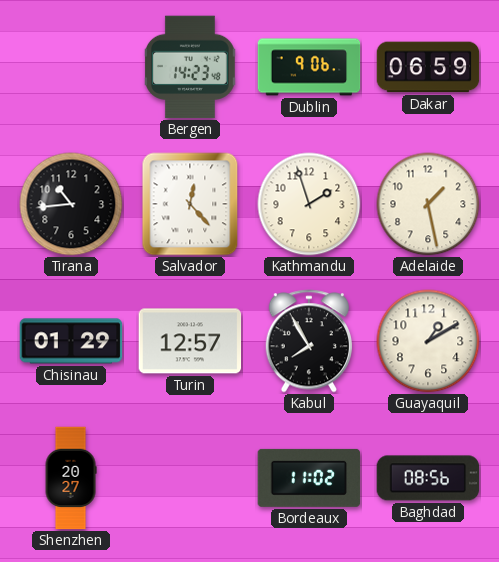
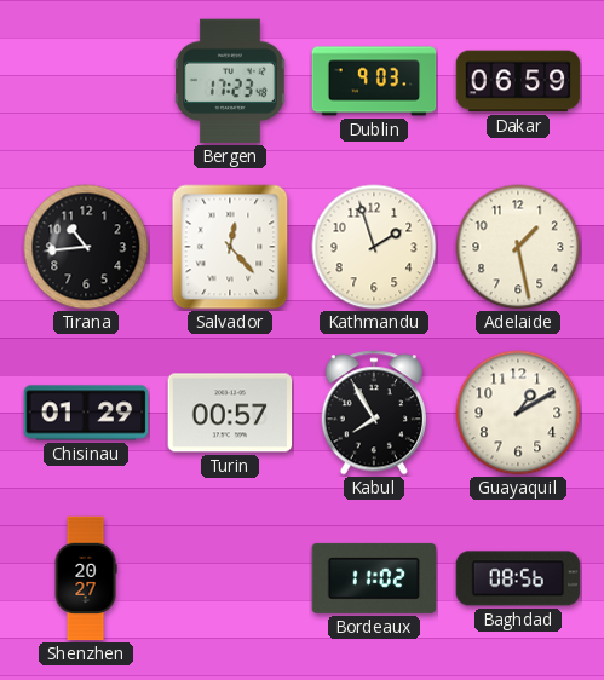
Bergen: 14:23 -> 17:23
Dublin: 9:06 -> 9:03
Turin: 12:57 -> 00:57
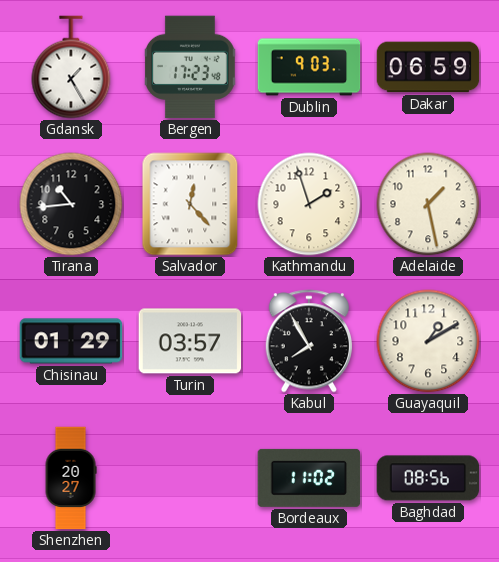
Gdansk: none -> 1:25
Turin: 00:57 -> 03:57
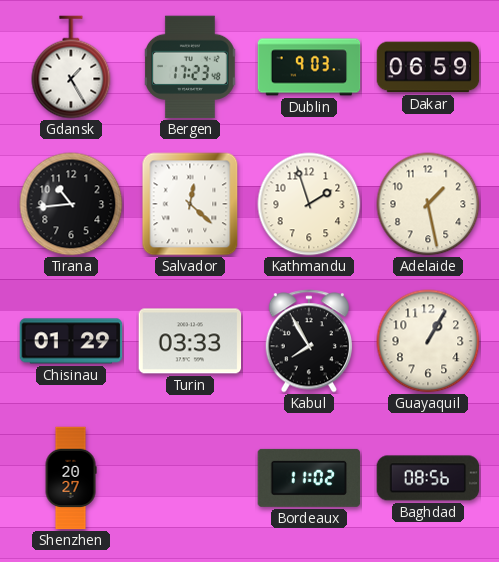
Salvador: 12:23 -> 12:22
Turin: 03:57 -> 03:33
Guayaquil: 1:10 -> 1:05
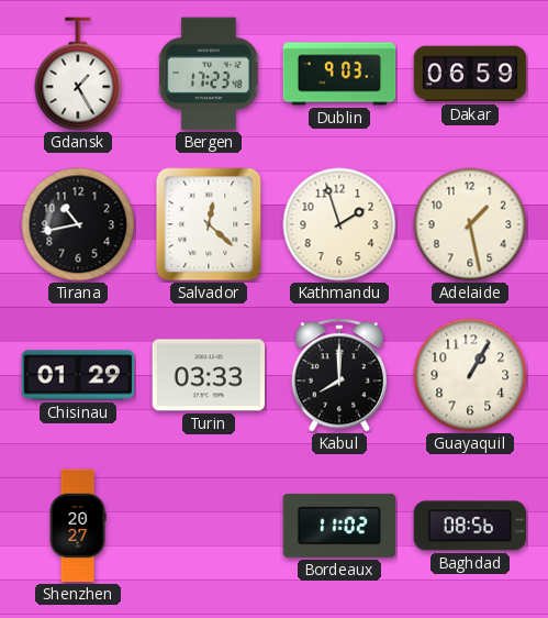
Tirana: 10:44 -> 10:43
Kabul: 7:55 -> 8:00
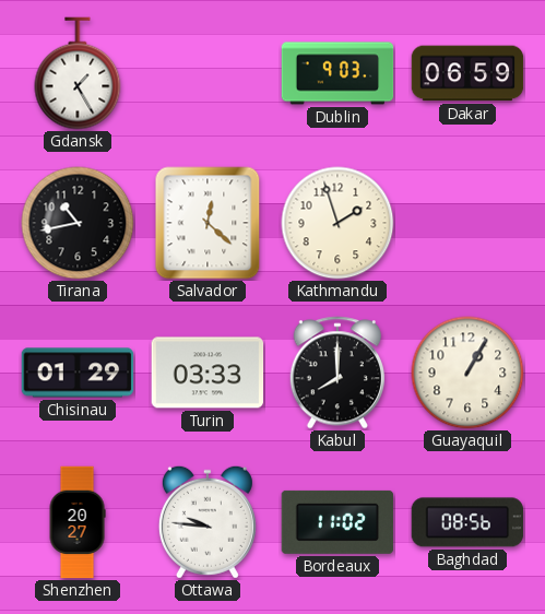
Bergen: 17:23 -> none
Adelaide: 1:28 -> none
Ottawa: none -> 9:46
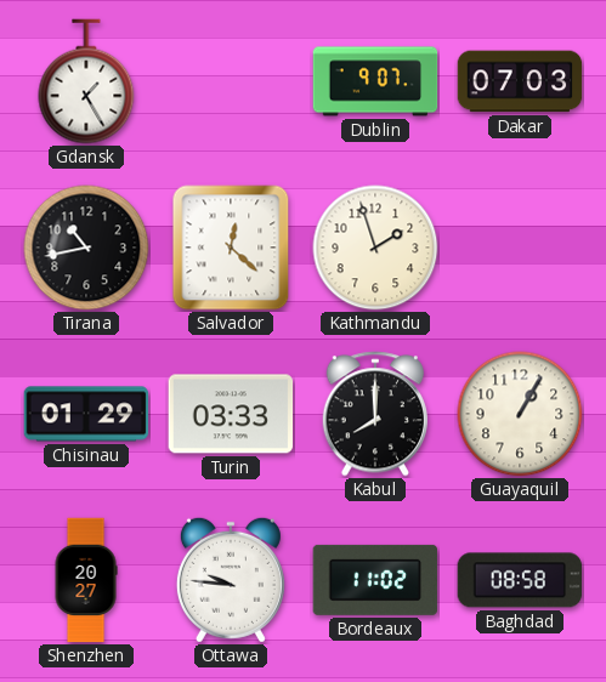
Dublin: 9:03 -> 9:07
Dakar: 06:59 -> 07:03
Baghdad: 08:56 -> 08:58
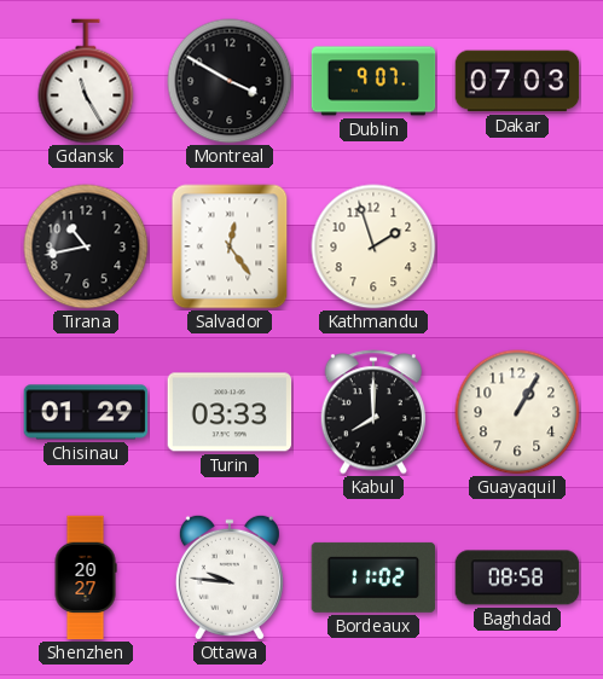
Gdansk: 1:25 -> 11:25
Montreal: none -> 3:50
Salvador: 12:22 -> 12:24
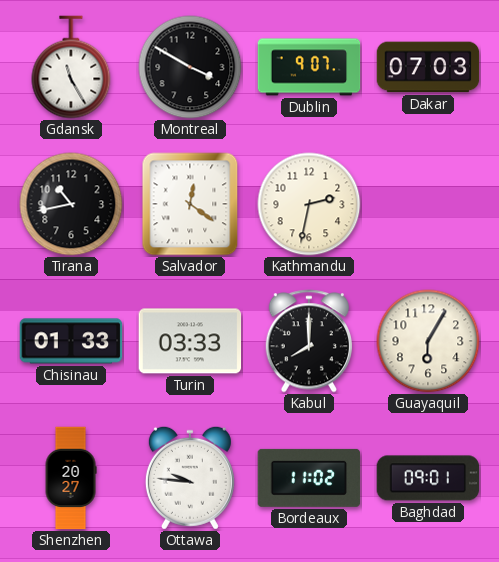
Salvador: 12:24 -> 12:21
Kathmandu: 1:57 -> 2:32
Chisinau: 01:29 -> 01:33
Guayaquil: 1:05 -> 6:05
Baghdad: 08:58 -> 09:01
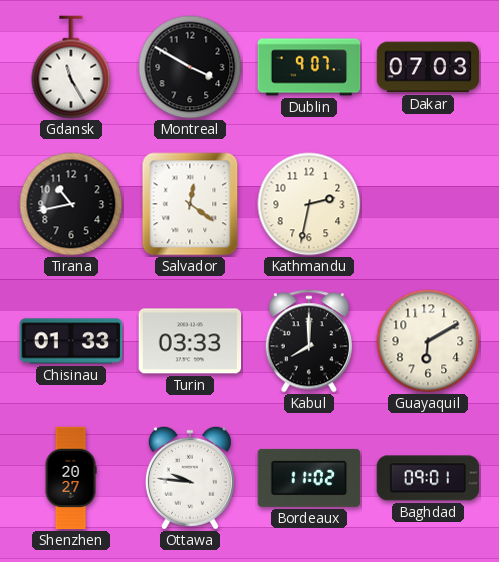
Guayaquil: 6:05 -> 6:10
